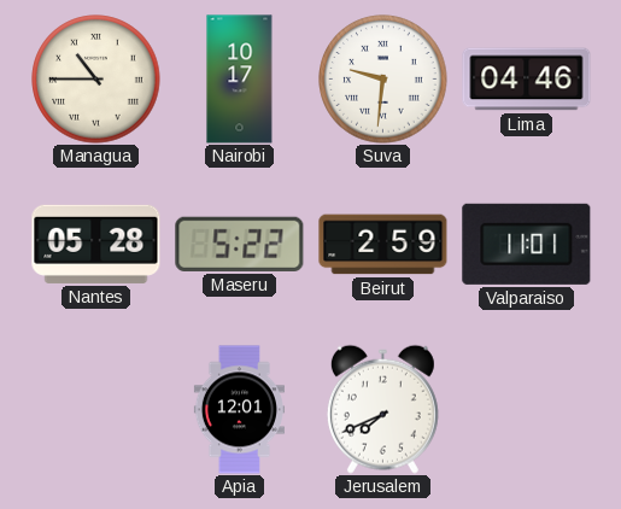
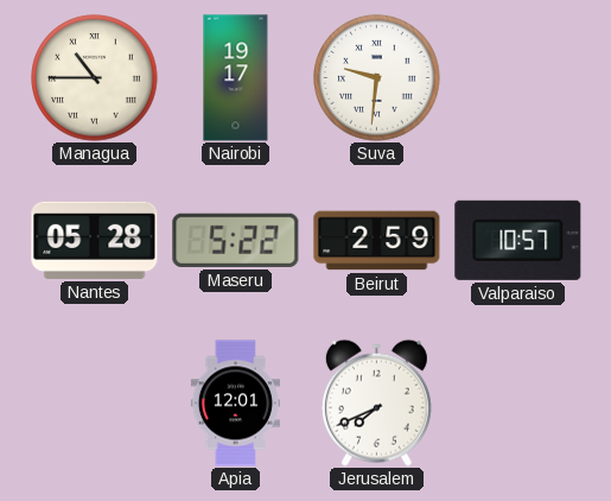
Nairobi: 10:17 -> 19:17
Lima: 04:46 -> none
Valparaiso: 11:01 -> 10:57
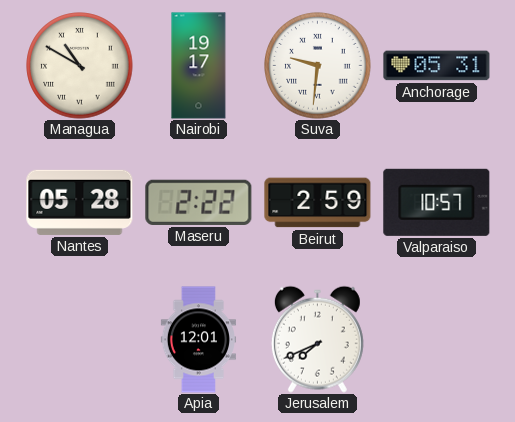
Managua: 10:45 -> 10:50
Anchorage: none -> 05:31
Maseru: 5:22 -> 2:22
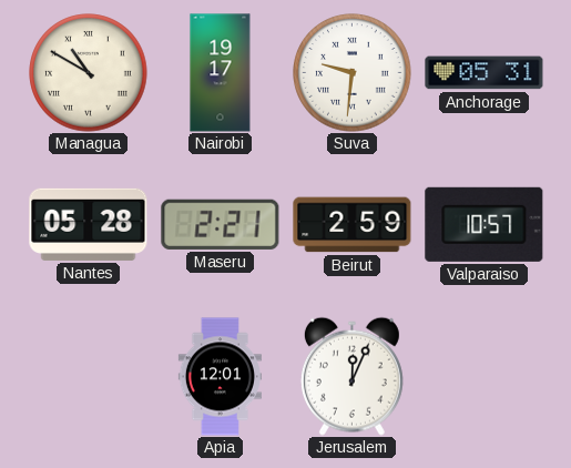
Maseru: 2:22 -> 2:21
Jerusalem: 7:41 -> 12:04
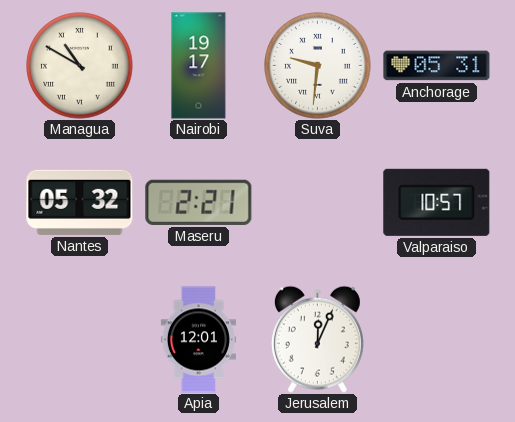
Nantes: 05:28 -> 05:32
Beirut: 2:59 -> none
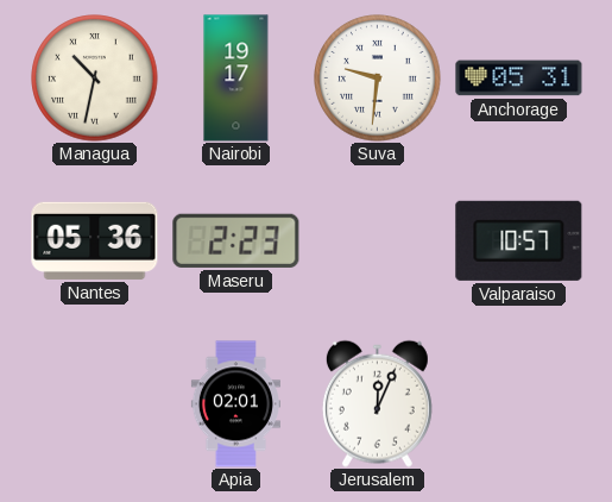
Managua: 10:50 -> 10:32
Nantes: 05:32 -> 05:36
Maseru: 2:21 -> 2:23
Apia: 12:01 -> 02:01
